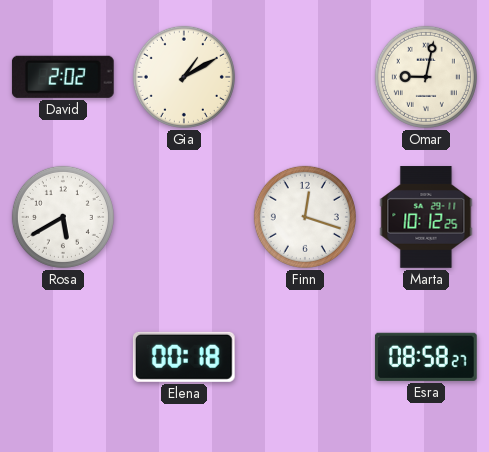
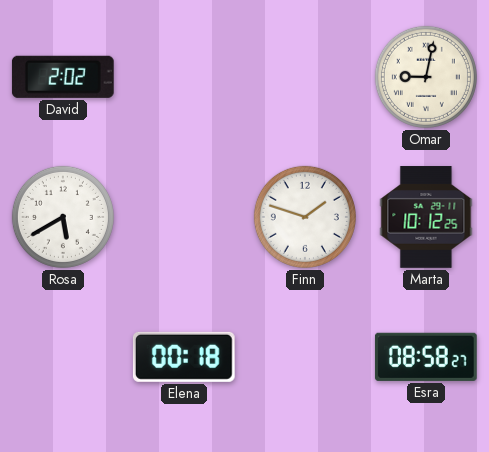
Gia: 1:10 -> none
Finn: 12:18 -> 1:48
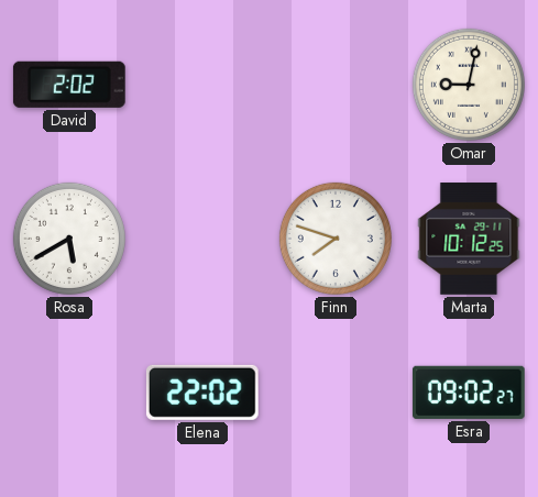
Finn: 1:48 -> 7:48
Elena: 00:18 -> 22:02
Esra: 08:58 -> 09:02
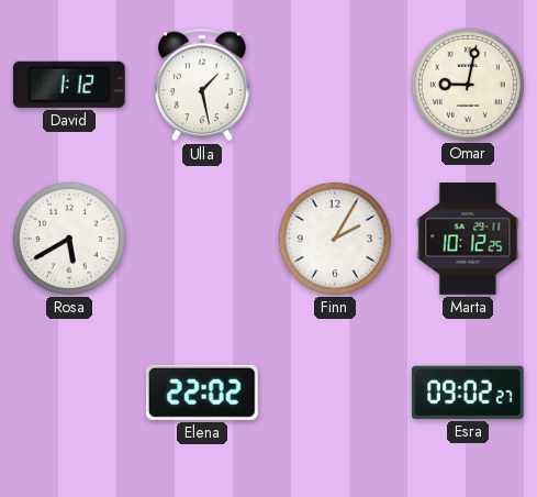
David: 2:02 -> 1:12
Ulla: none -> 1:28
Finn: 7:48 -> 2:05
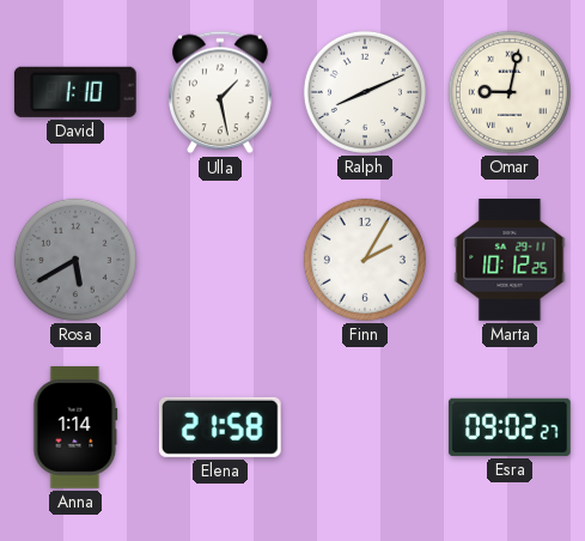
David: 1:12 -> 1:10
Ralph: none -> 8:11
Rosa dial: white -> grey
Anna: none -> 1:14
Elena: 22:02 -> 21:58
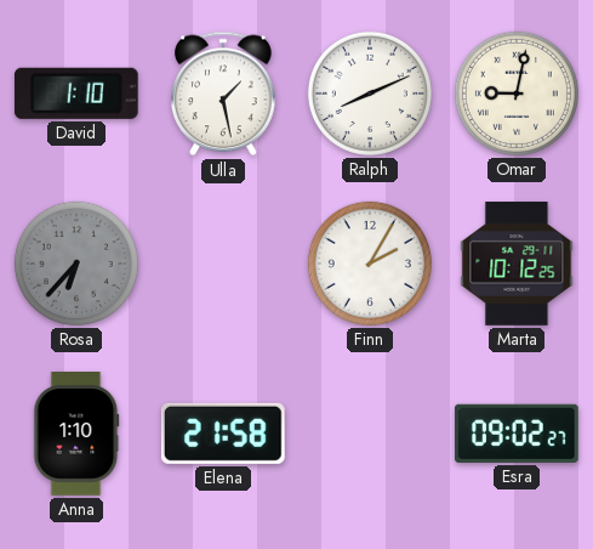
Rosa: 5:40 -> 6:37
Anna: 1:14 -> 1:10
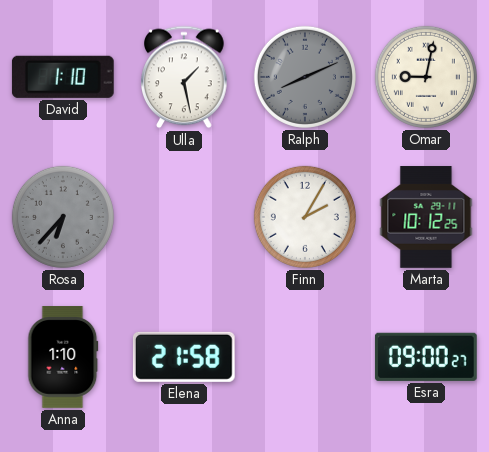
Ralph dial: white -> grey
Esra: 09:02 -> 09:00
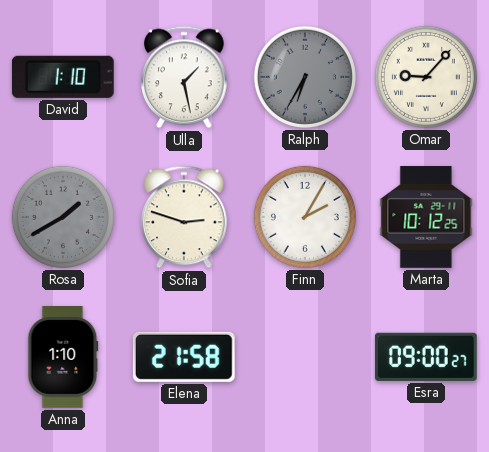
Ralph: 8:11 -> 6:35
Omar: 9:02 -> 9:07
Rosa: 6:37 -> 1:40
Sofia: none -> 2:48
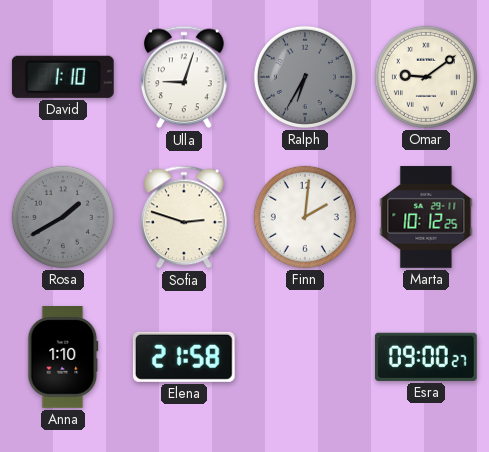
Ulla: 1:28 -> 9:03
Omar: 9:07 -> 9:09
Finn: 2:05 -> 2:01
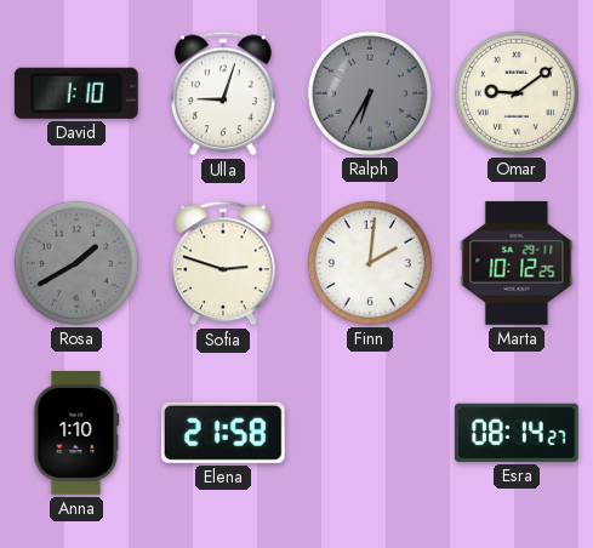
Esra: 09:00 -> 08:14
